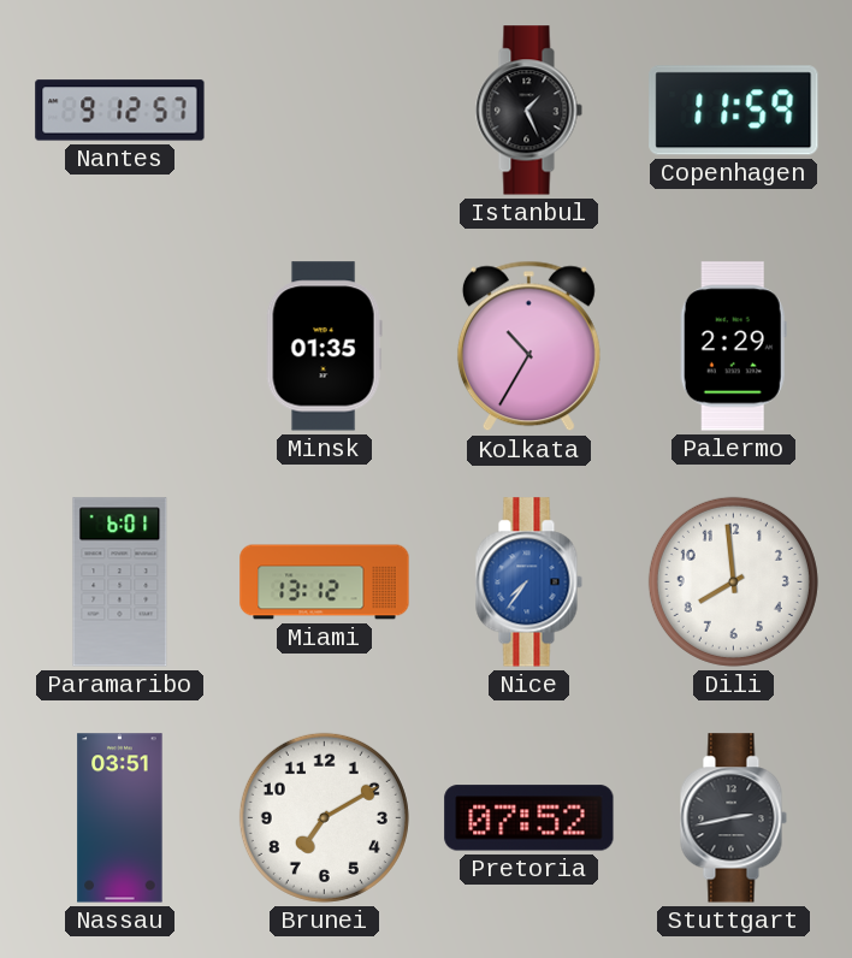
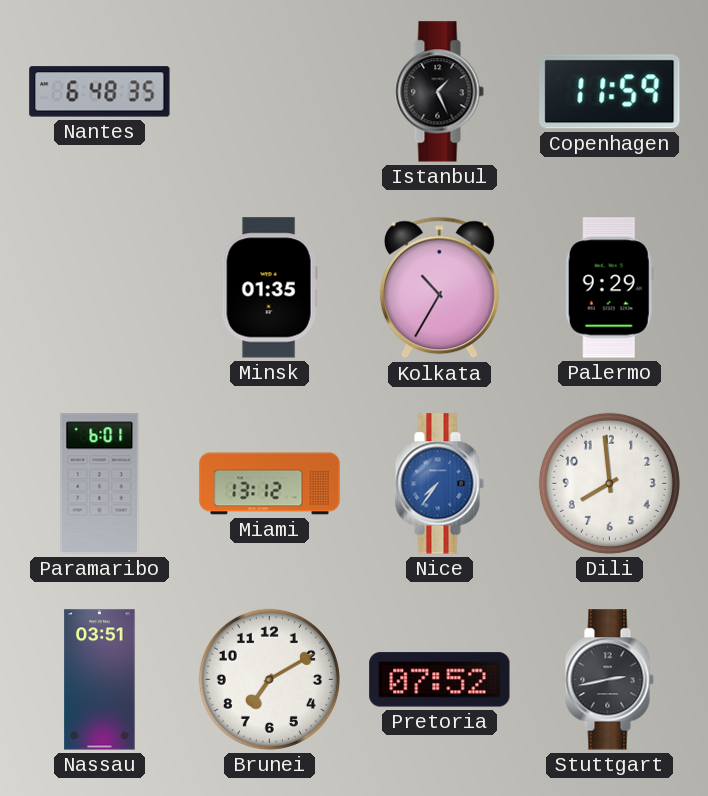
Nantes: 9:12 -> 6:48
Palermo: 2:29 -> 9:29
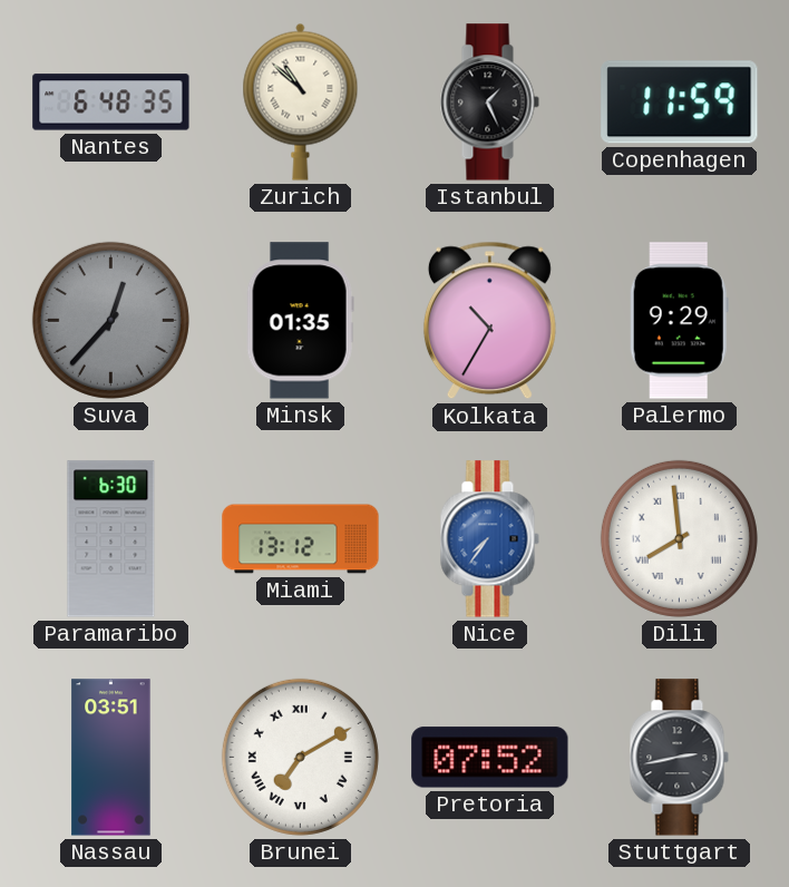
Zurich: none -> 10:52
Suva: none -> 12:37
Paramaribo: 6:01 -> 6:30
Dili numerals: Arabic -> Roman
Brunei numerals: Arabic -> Roman
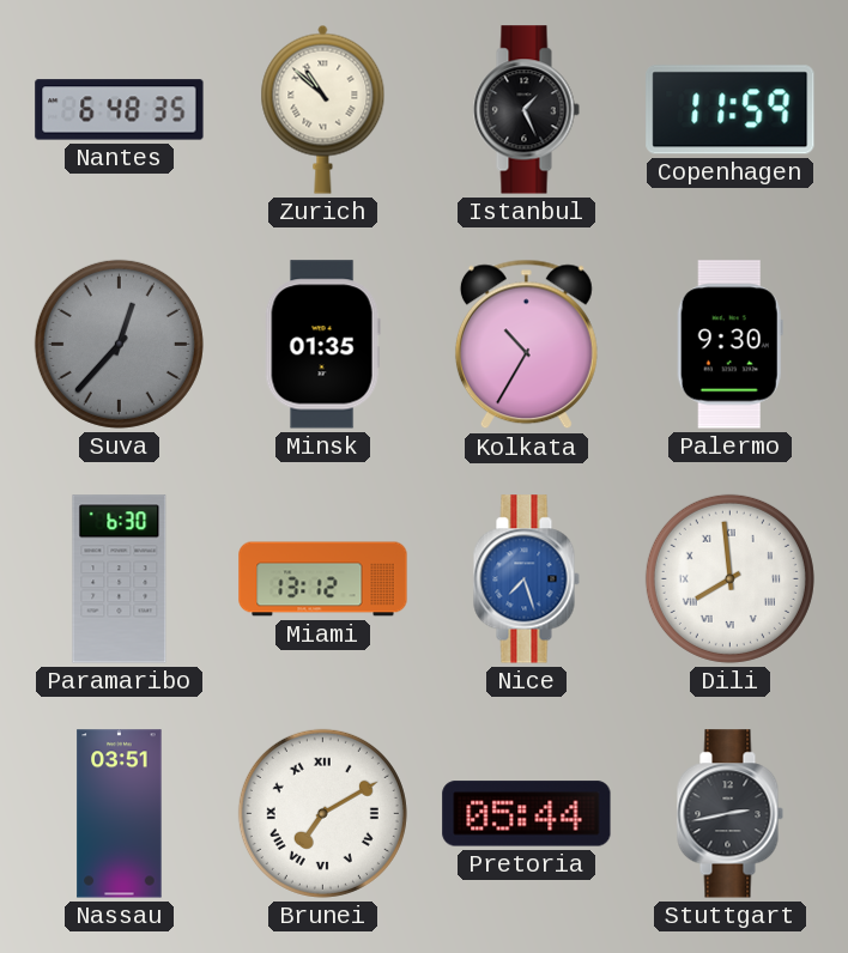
Palermo: 9:29 -> 9:30
Nice: 7:36 -> 7:27
Pretoria: 07:52 -> 05:44
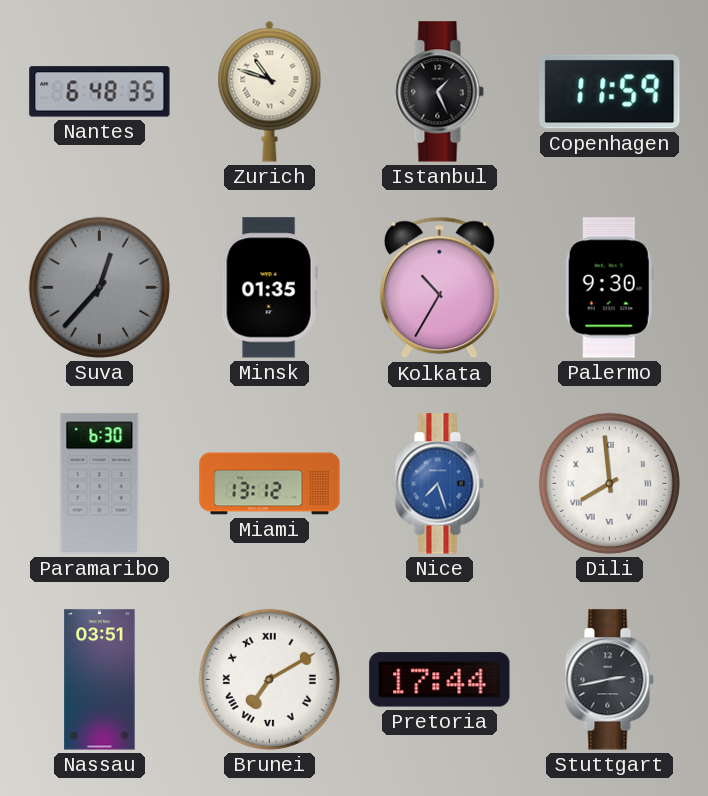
Zurich: 10:52 -> 10:48
Pretoria: 05:44 -> 17:44
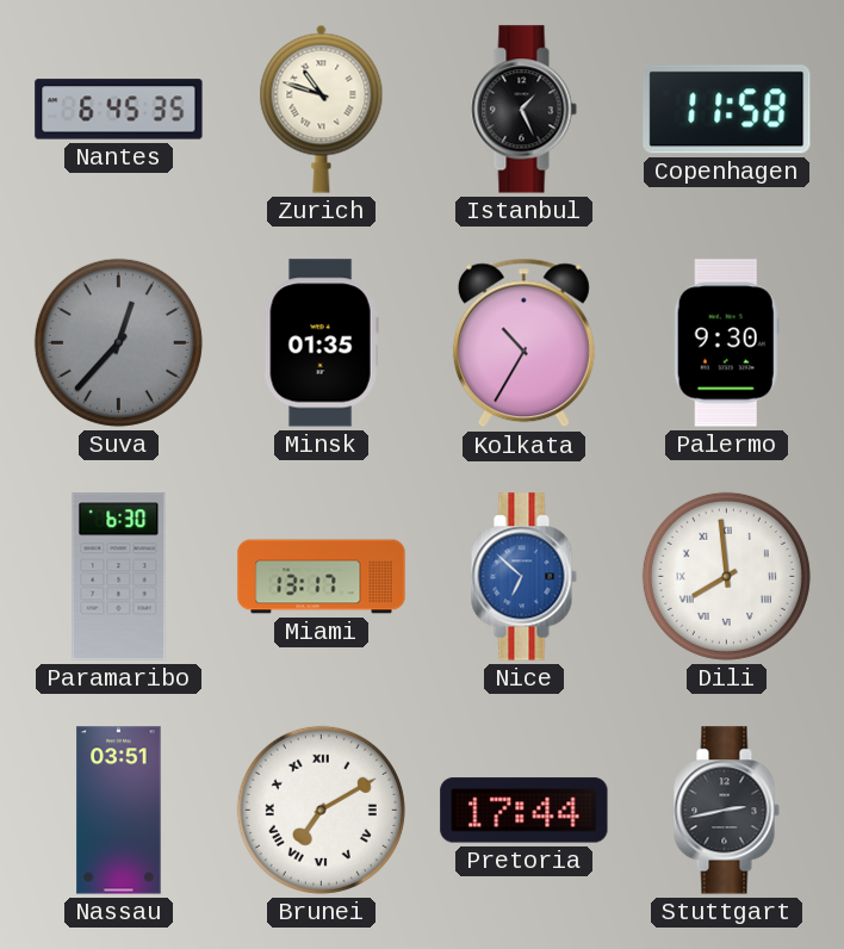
Nantes: 6:48 -> 6:45
Copenhagen: 11:59 -> 11:58
Miami: 13:12 -> 13:17
Nice: 7:27 -> 6:52
